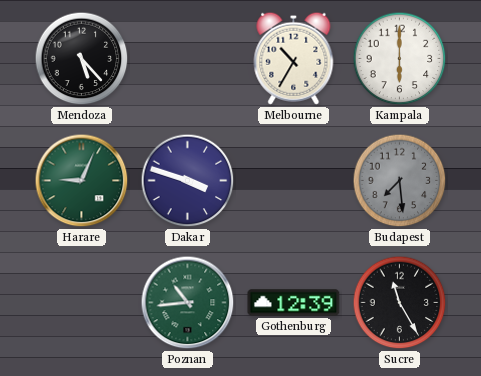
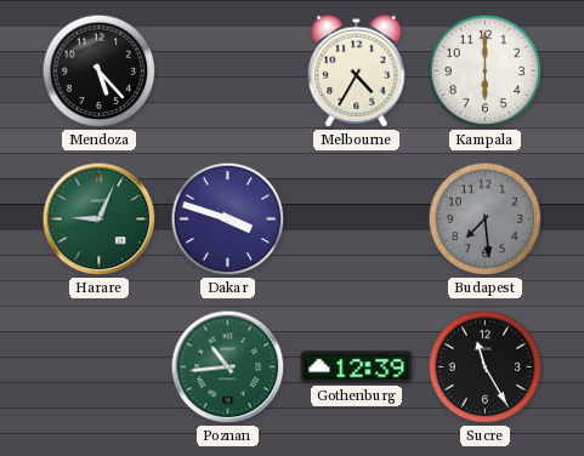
Melbourne: 10:35 -> 4:35
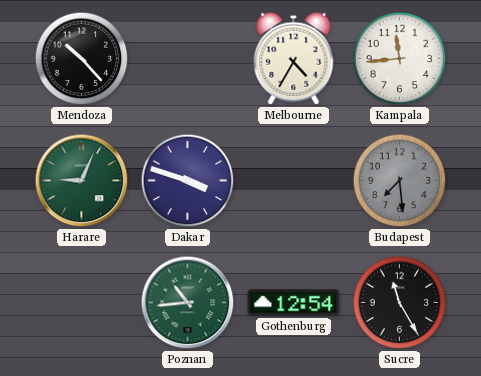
Mendoza: 5:23 -> 10:23
Kampala: 6:00 -> 11:44
Gothenburg: 12:39 -> 12:54
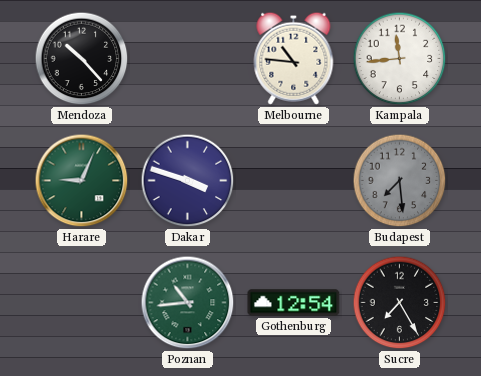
Melbourne: 4:35 -> 10:46
Sucre: 11:25 -> 7:25
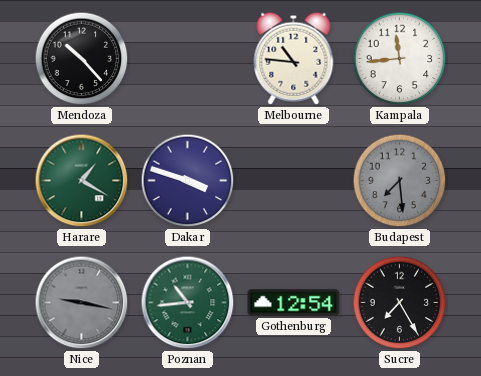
Harare: 9:04 -> 1:20
Nice: none -> 9:17
